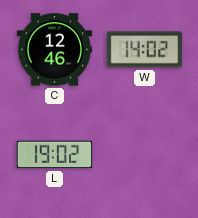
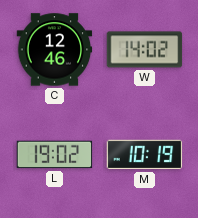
M: none -> 10:19
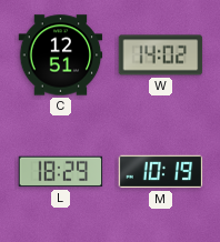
C: 12:46 -> 12:51
L: 19:02 -> 18:29
